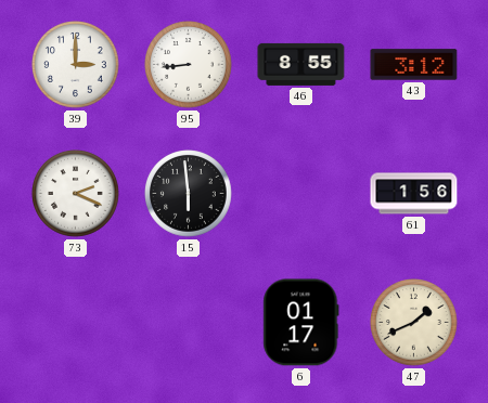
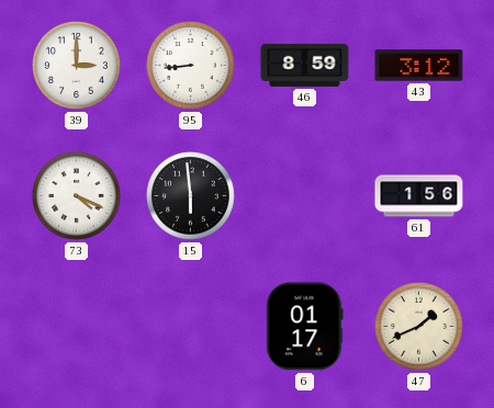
46: 8:55 -> 8:59
73: 2:19 -> 4:19
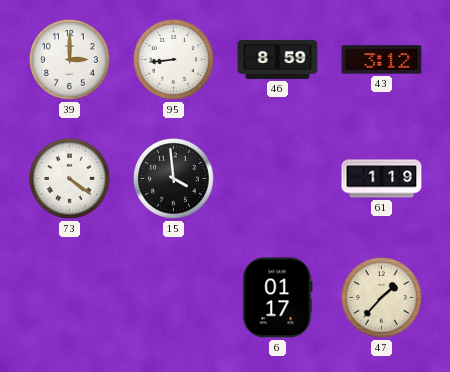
73: 4:19 -> 4:21
15: 5:59 -> 3:59
61: 1:56 -> 1:19
47: 1:41 -> 1:37
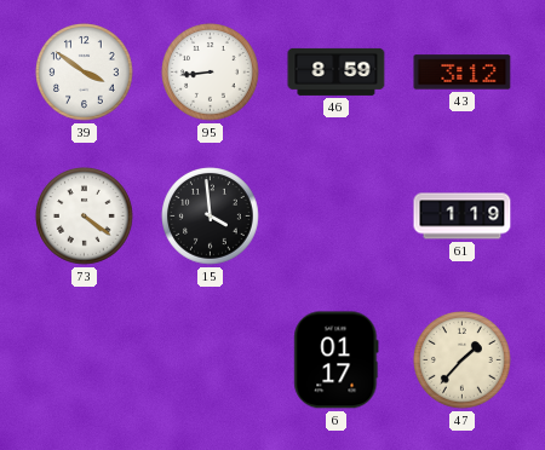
39: 3:00 -> 3:51
